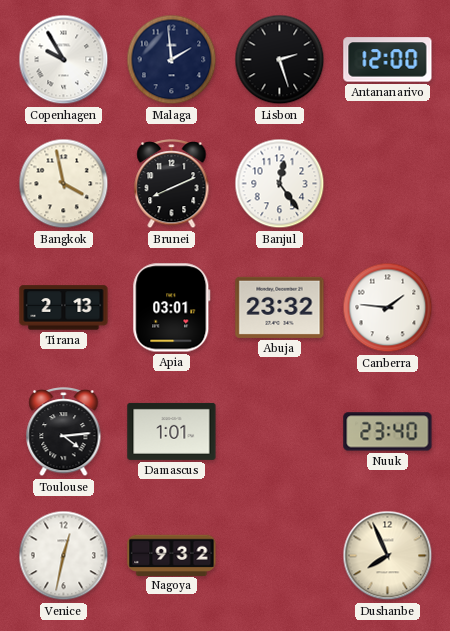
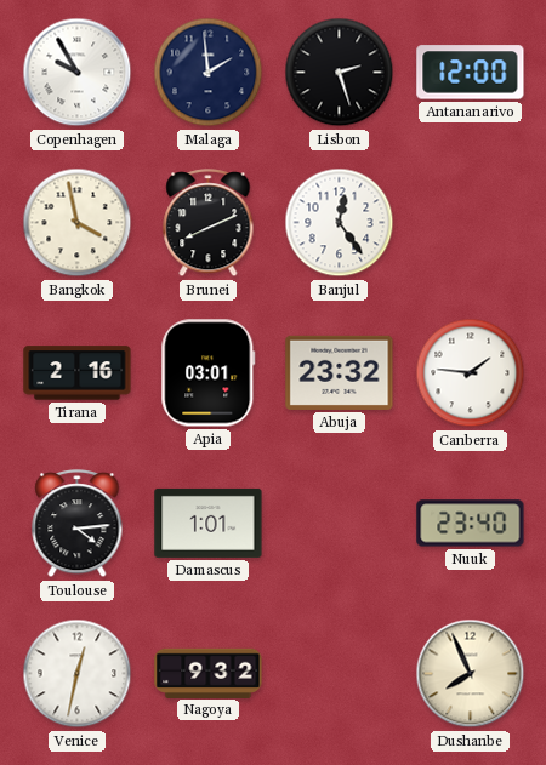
Tirana: 2:13 -> 2:16
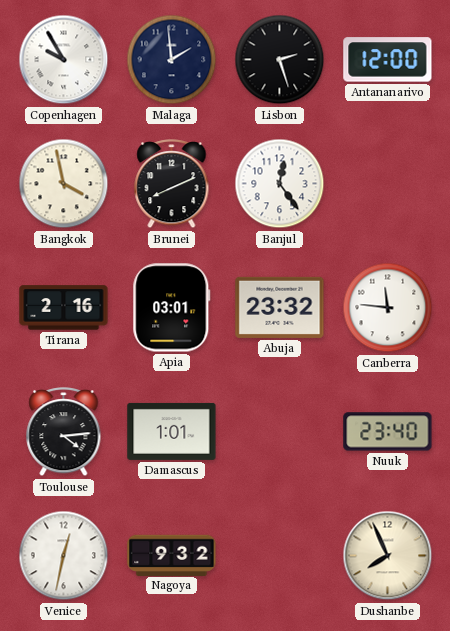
Canberra: 1:46 -> 11:46
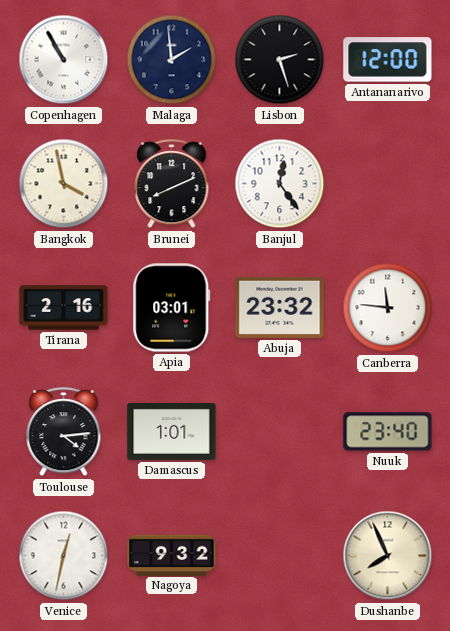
Copenhagen: 9:55 -> 10:55
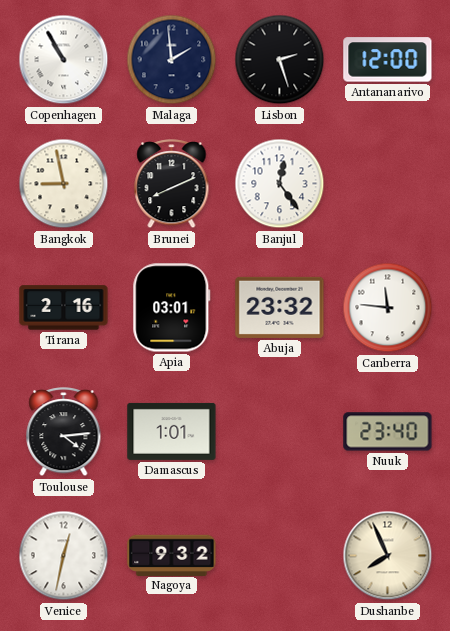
Bangkok: 3:58 -> 8:58
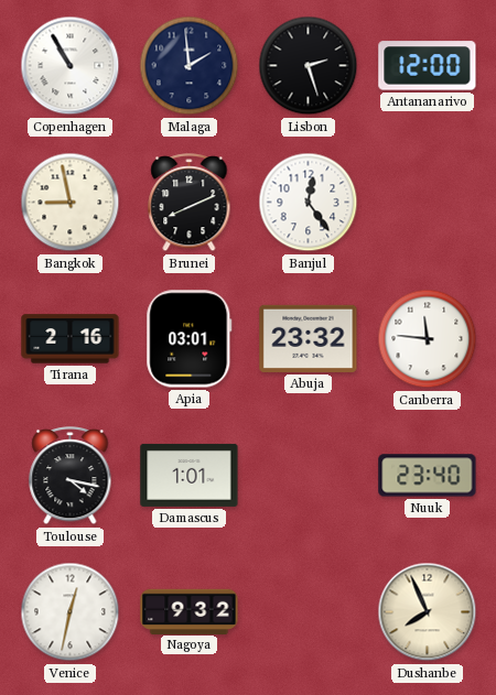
Toulouse: 4:14 -> 4:17
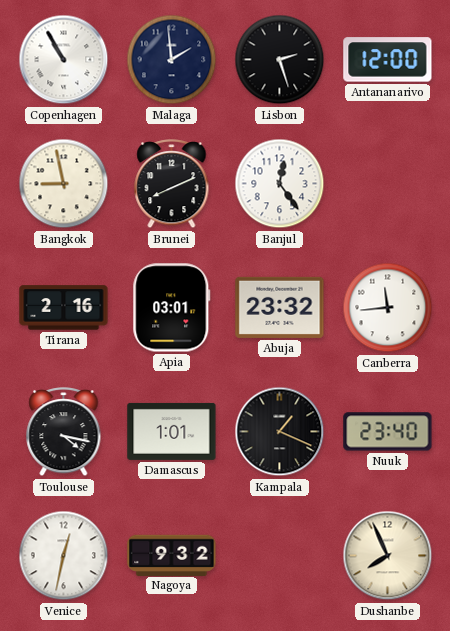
Canberra: 11:46 -> 11:44
Kampala: none -> 1:19
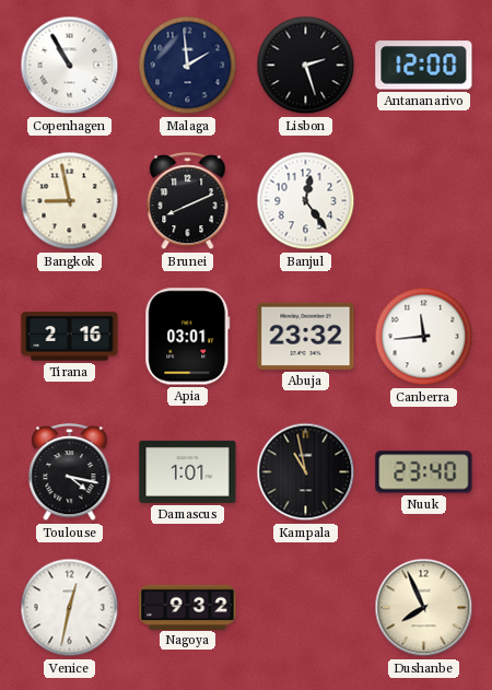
Kampala: 1:19 -> 10:58
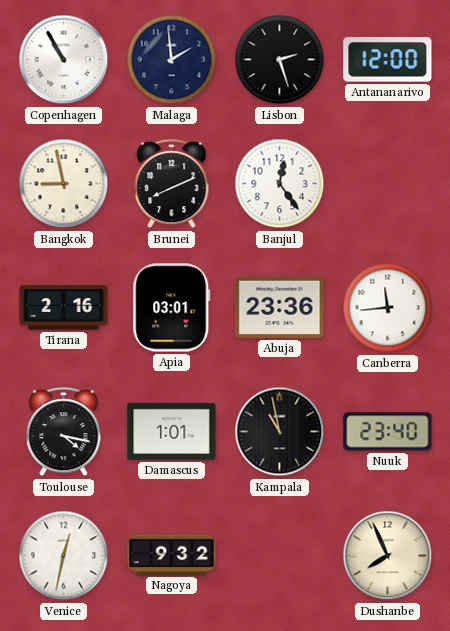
Abuja: 23:32 -> 23:36
